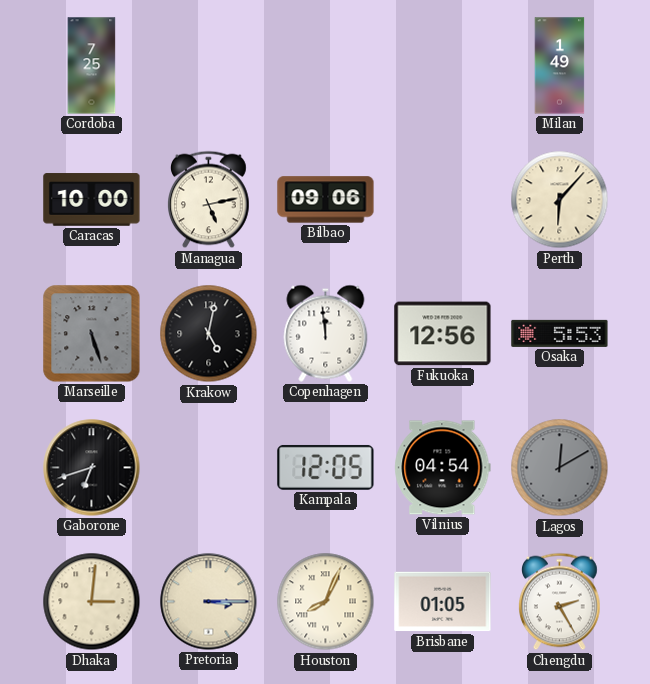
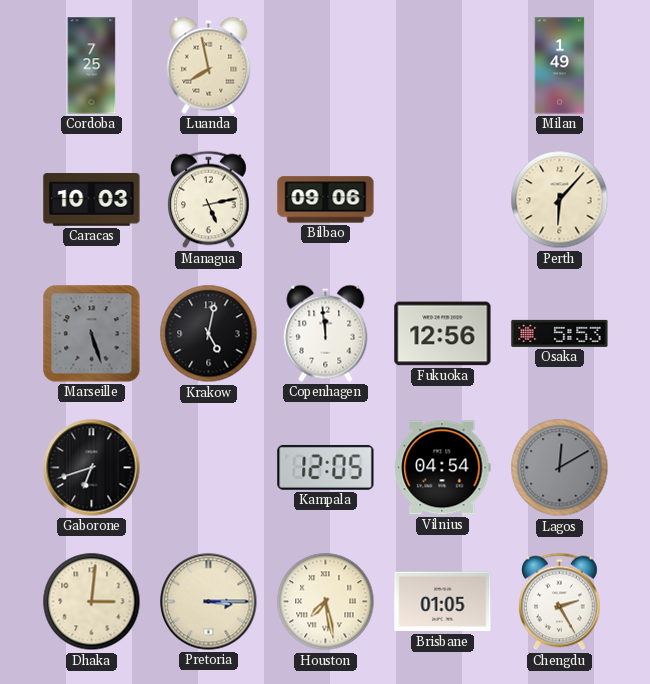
Luanda: none -> 7:58
Caracas: 10:00 -> 10:03
Houston: 8:04 -> 7:28
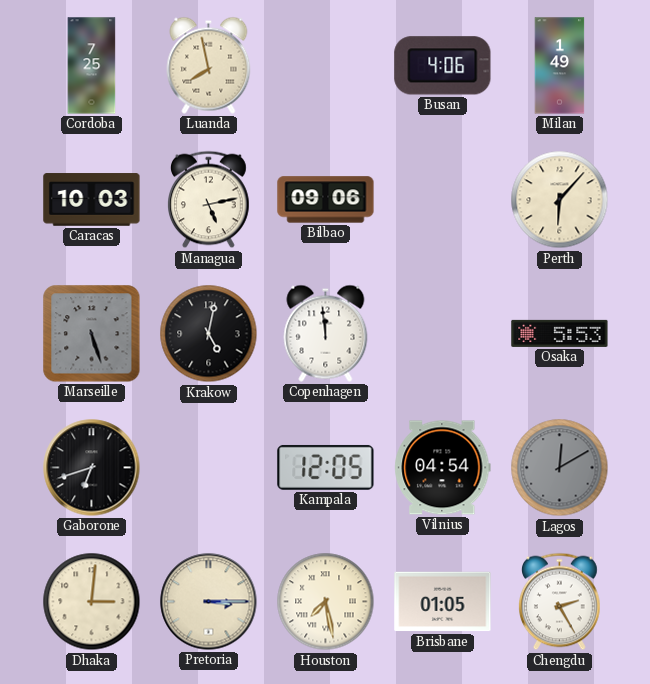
Busan: none -> 4:06
Fukuoka: 12:56 -> none
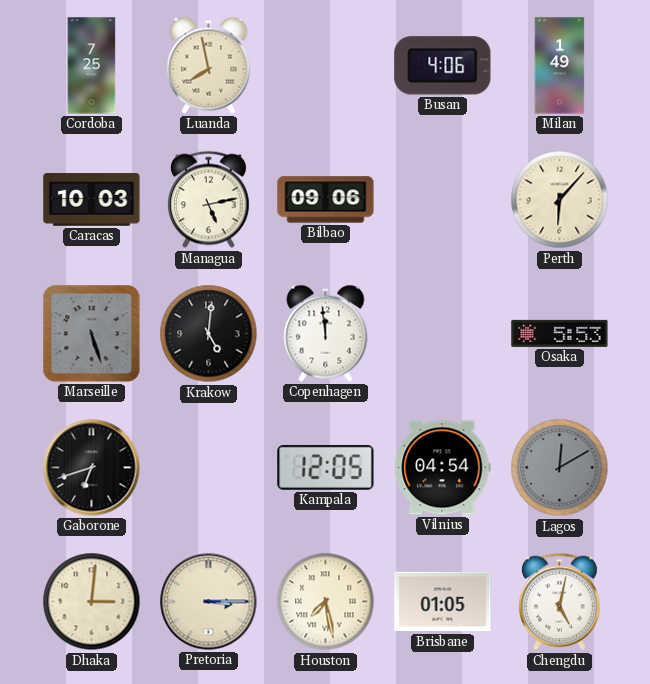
Krakow: 5:02 -> 5:01
Chengdu: 2:25 -> 5:02
